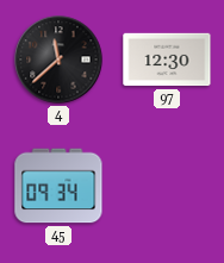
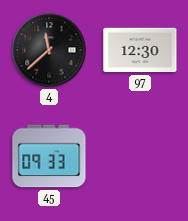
45: 09:34 -> 09:33
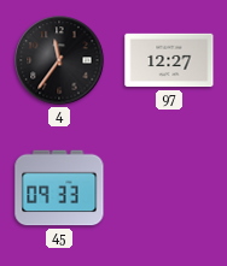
4: 11:38 -> 11:36
97: 12:30 -> 12:27
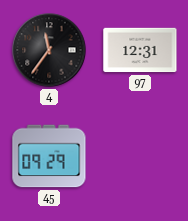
97: 12:27 -> 12:31
45: 09:33 -> 09:29
